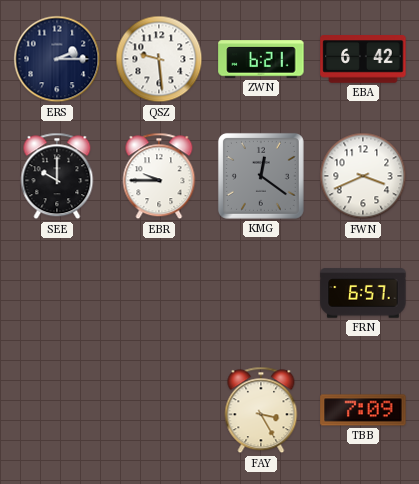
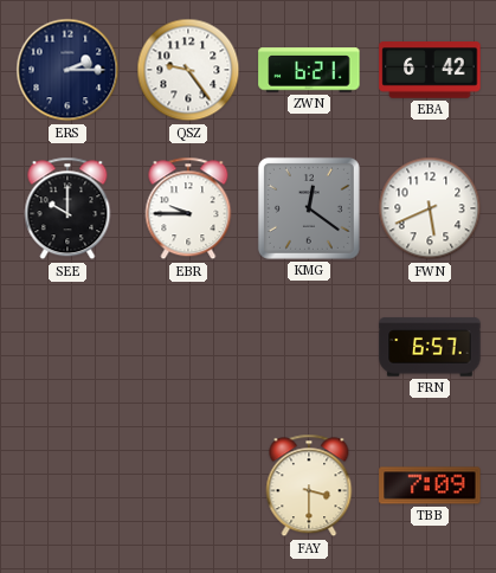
QSZ: 9:29 -> 9:24
FWN: 3:41 -> 5:41
FAY: 3:25 -> 3:30
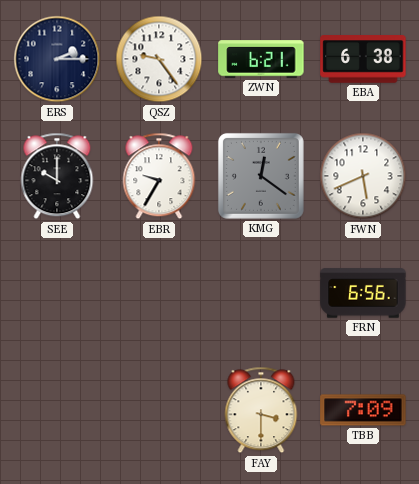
EBA: 6:42 -> 6:38
EBR: 9:45 -> 9:35
FRN: 6:57 -> 6:56
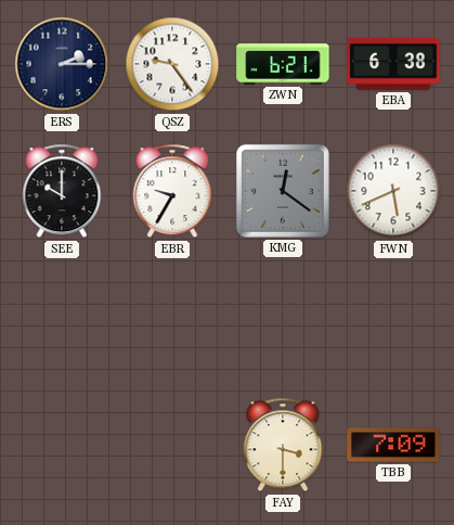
FRN: 6:56 -> none
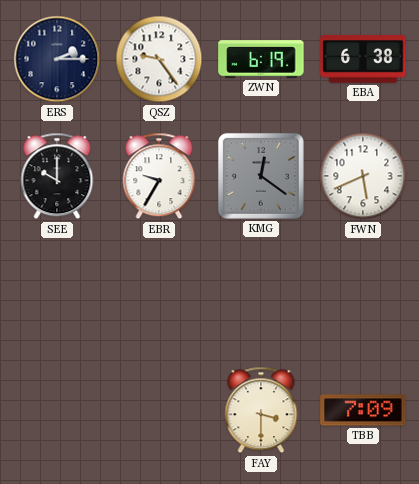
ZWN: 6:21 -> 6:19
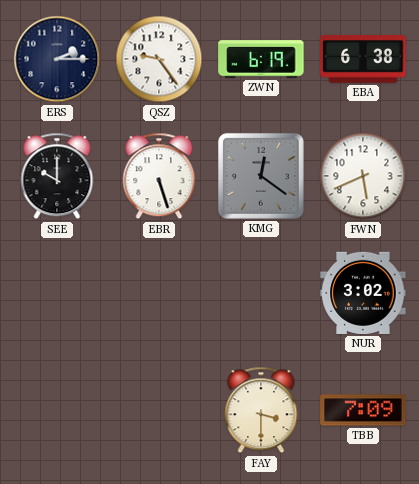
EBR: 9:35 -> 5:27
NUR: none -> 3:02
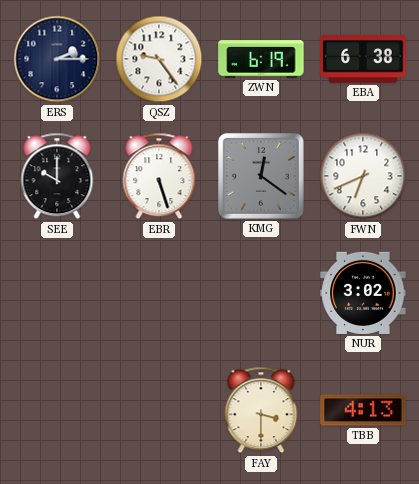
FWN: 5:41 -> 6:41
TBB: 7:09 -> 4:13
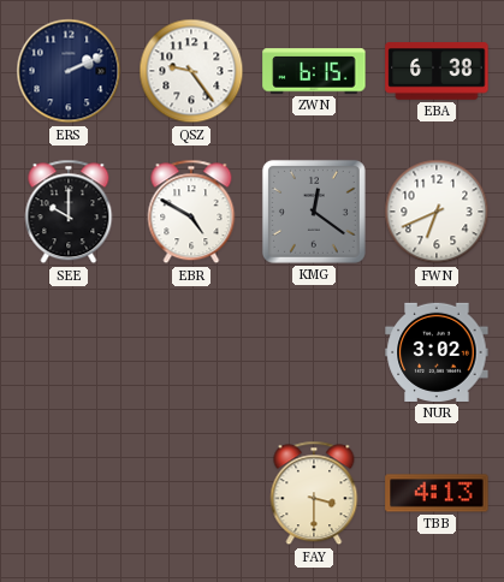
ERS: 2:15 -> 2:11
ZWN: 6:19 -> 6:15
EBR: 5:27 -> 4:50
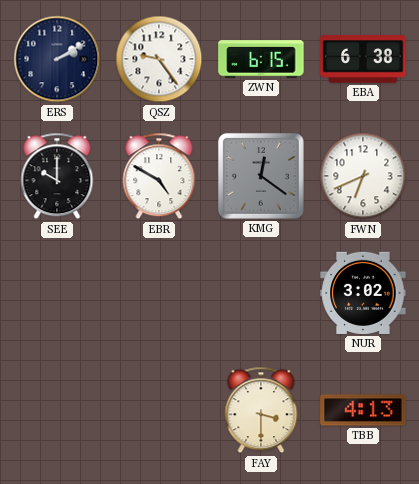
ERS: 2:11 -> 2:10
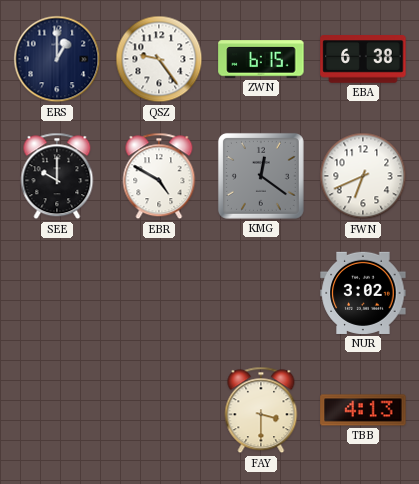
ERS: 2:10 -> 1:00
